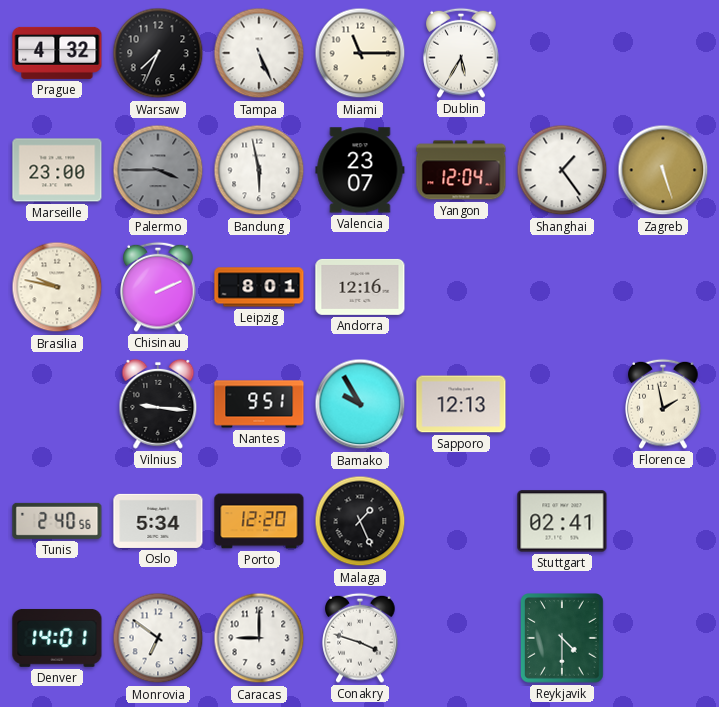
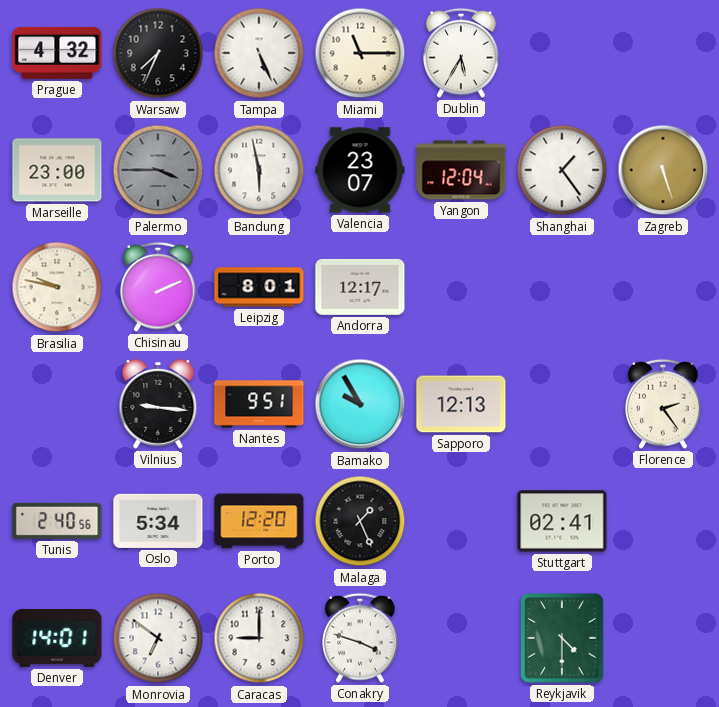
Andorra: 12:16 -> 12:17
Florence: 1:58 -> 2:24
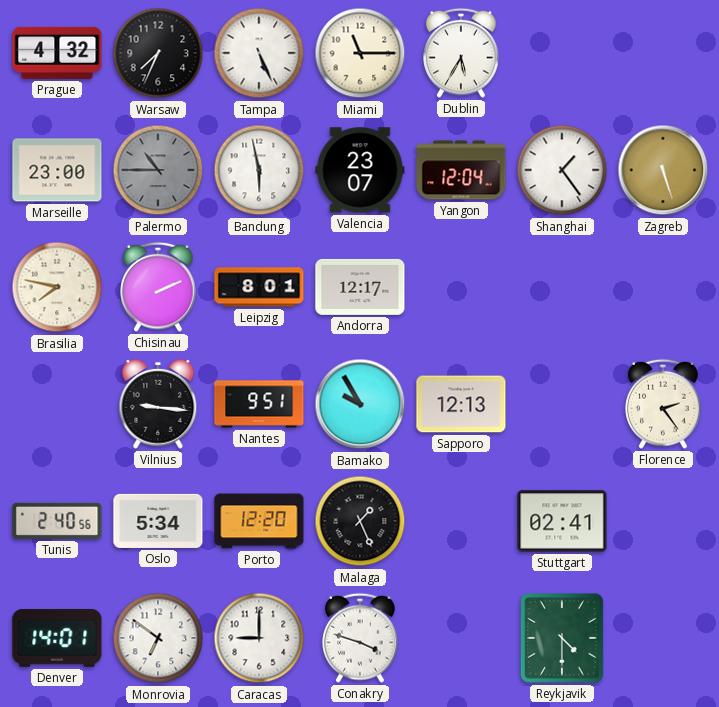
Palermo: 3:45 -> 10:45
Brasilia: 9:47 -> 7:47
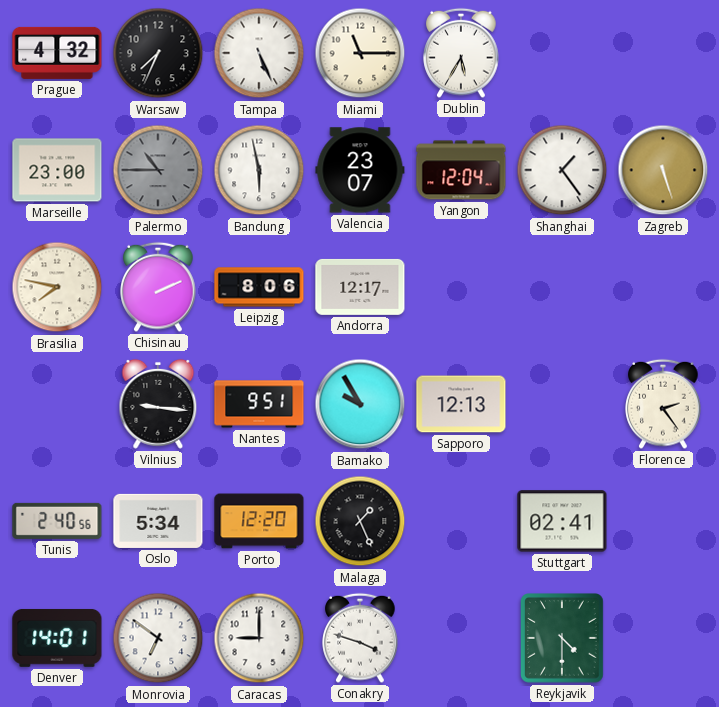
Leipzig: 8:01 -> 8:06
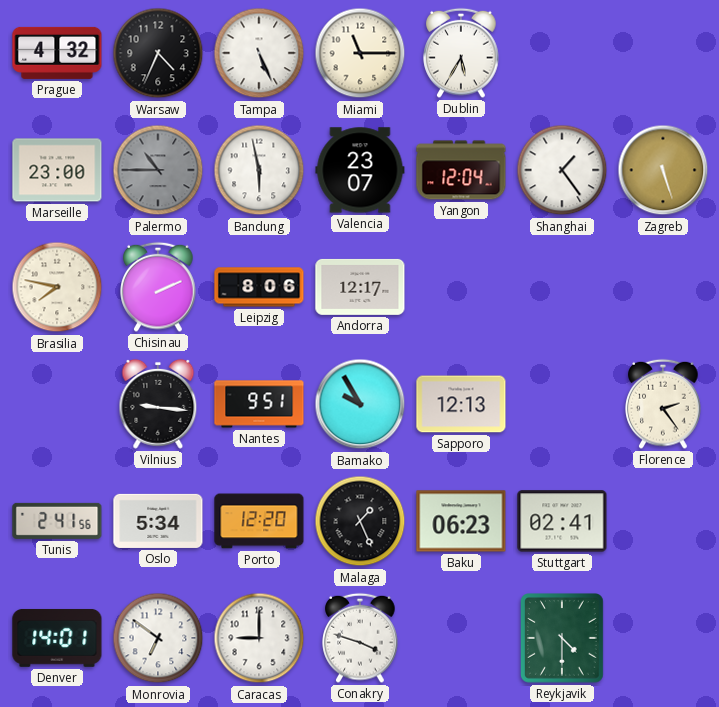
Warsaw: 7:34 -> 4:34
Tunis: 2:40 -> 2:41
Baku: none -> 06:23
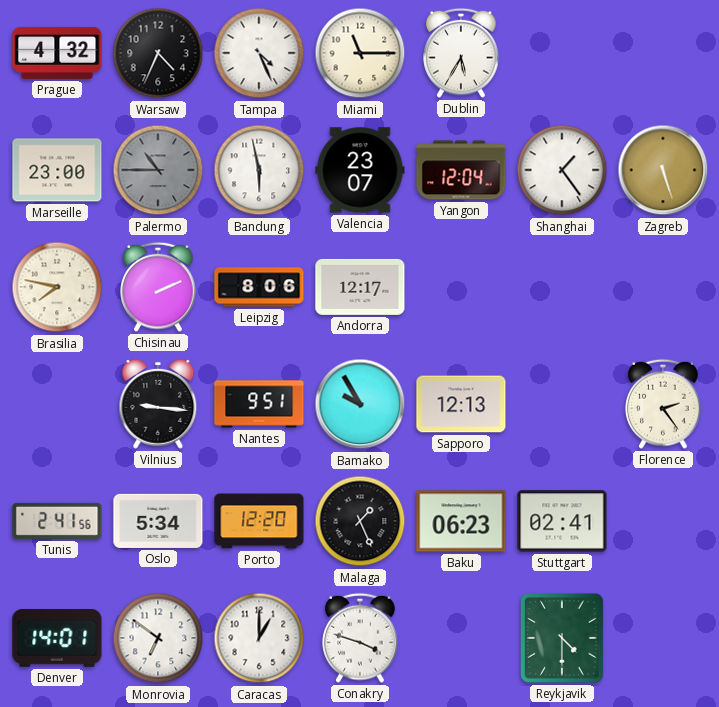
Tampa: 5:26 -> 4:26
Caracas: 9:00 -> 1:00
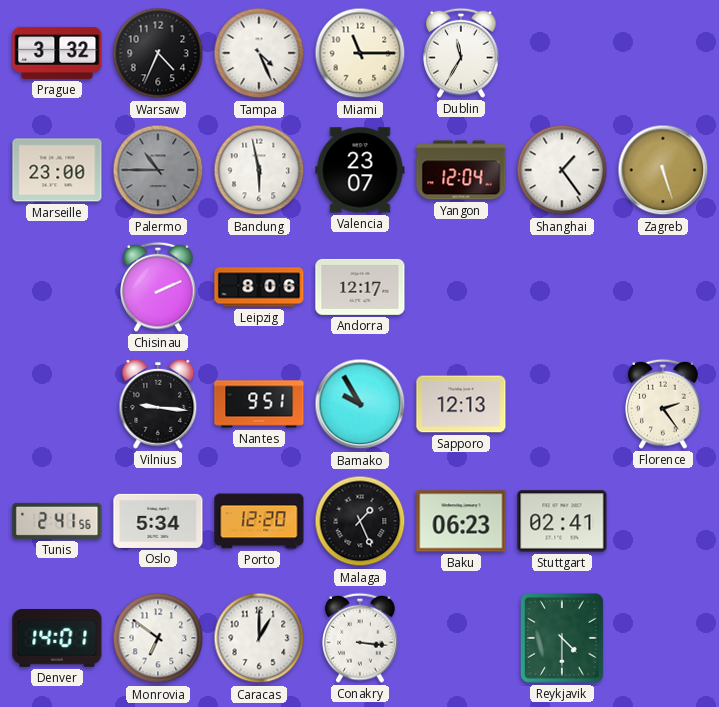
Prague: 4:32 -> 3:32
Dublin: 5:35 -> 11:35
Brasilia: 7:47 -> none
Conakry: 3:48 -> 3:16
